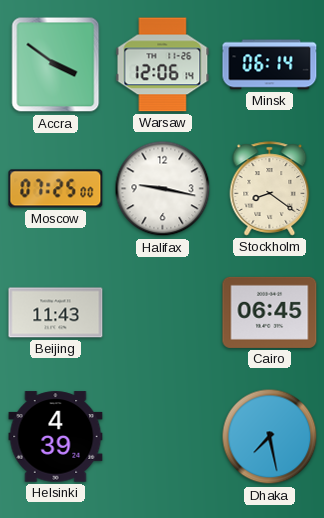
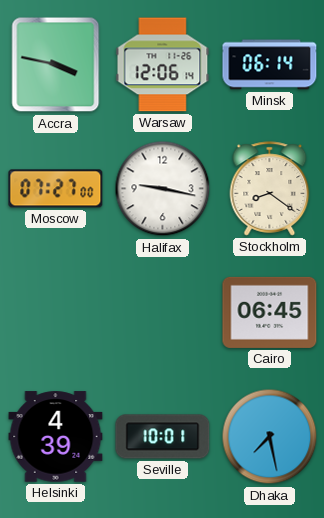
Accra: 3:51 -> 3:47
Moscow: 07:25 -> 07:27
Beijing: 11:43 -> none
Seville: none -> 10:01
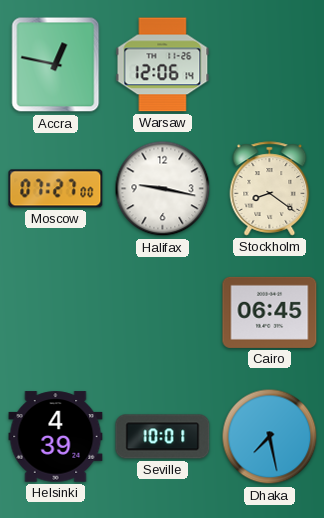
Accra: 3:47 -> 12:47
Minsk: 06:14 -> none
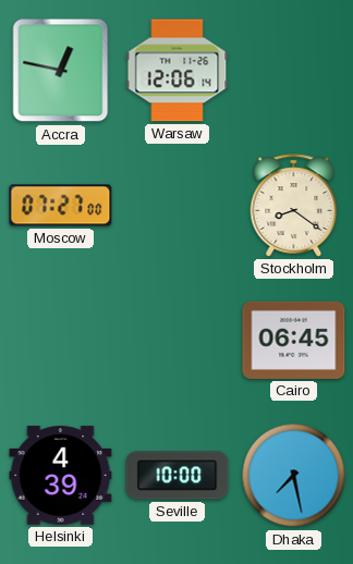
Halifax: 9:17 -> none
Seville: 10:01 -> 10:00
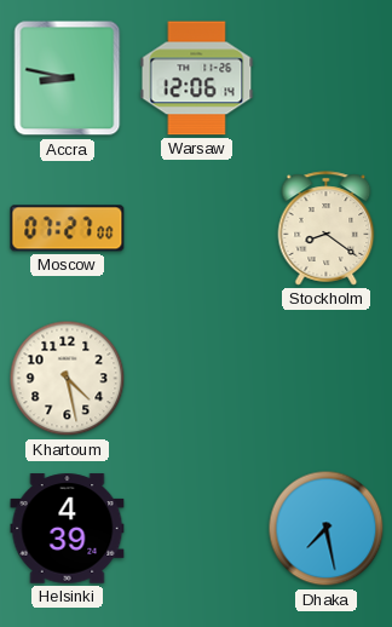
Accra: 12:47 -> 8:47
Khartoum: none -> 4:28
Cairo: 06:45 -> none
Seville: 10:00 -> none
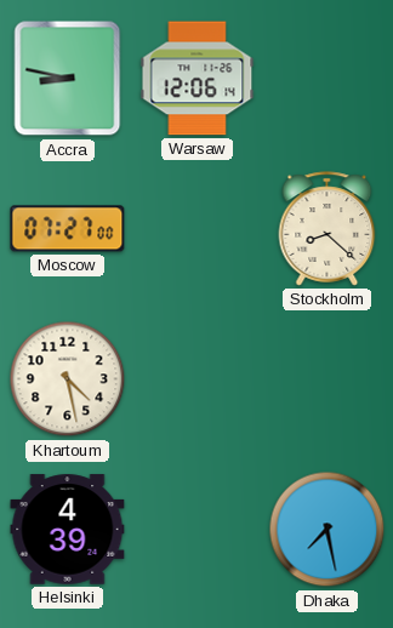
Stockholm: 8:21 -> 8:22
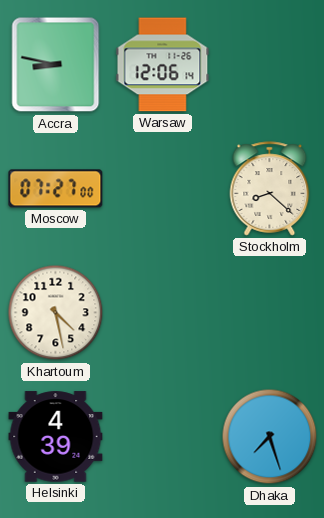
Dhaka: 7:28 -> 7:27
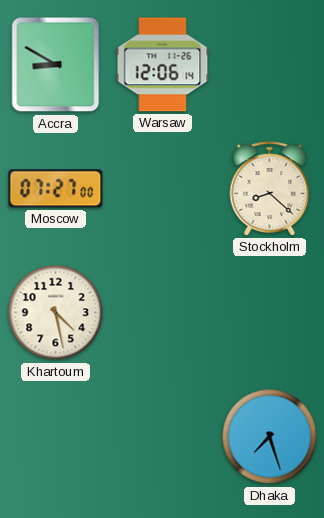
Accra: 8:47 -> 8:50
Helsinki: 4:39 -> none
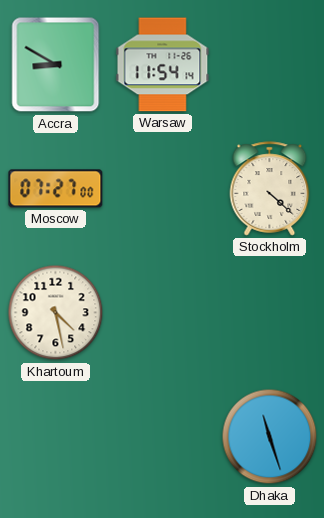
Warsaw: 12:06 -> 11:54
Stockholm: 8:22 -> 4:22
Dhaka: 7:27 -> 11:27
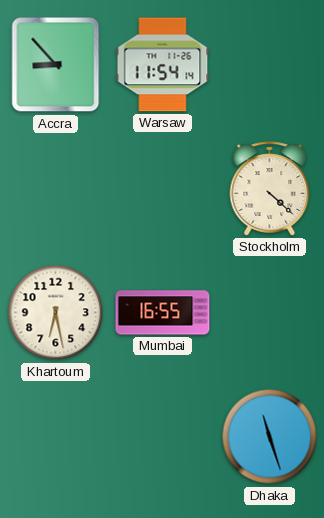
Accra: 8:50 -> 8:53
Moscow: 07:27 -> none
Khartoum: 4:28 -> 6:28
Mumbai: none -> 16:55
